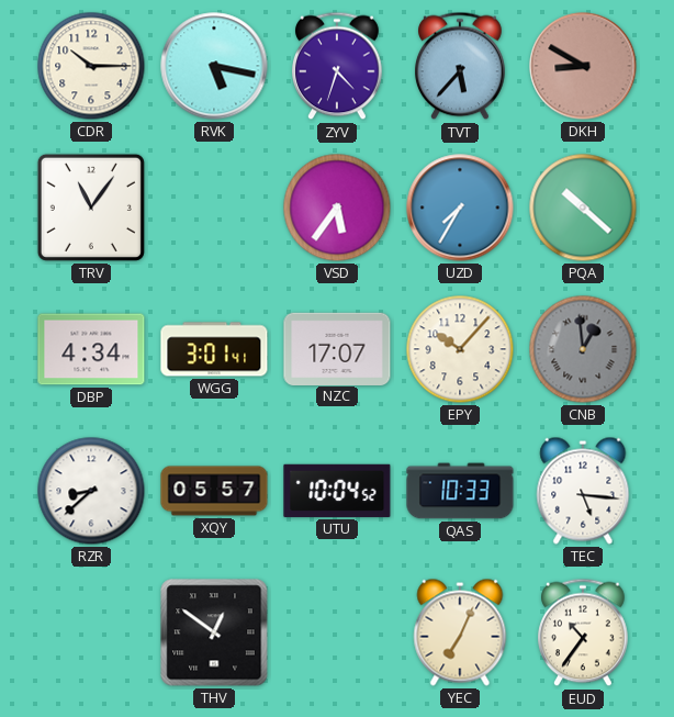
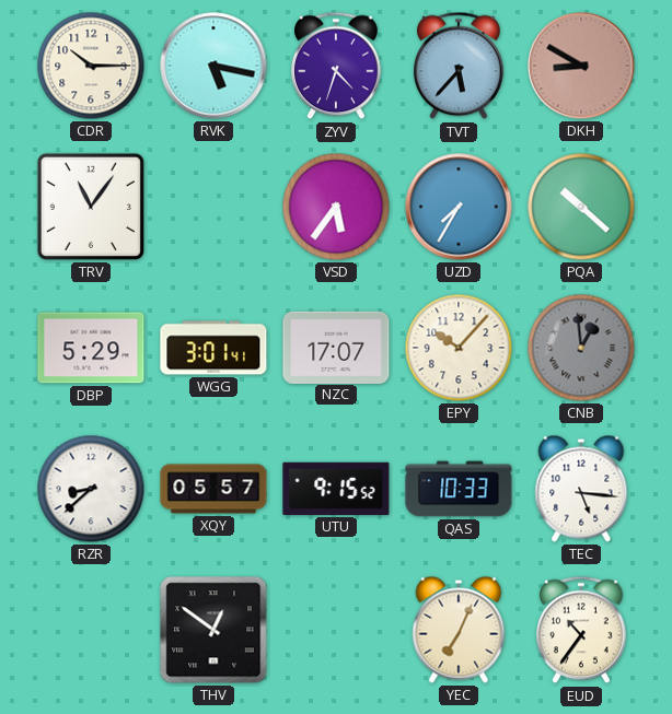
DBP: 4:34 -> 5:29
UTU: 10:04 -> 9:15
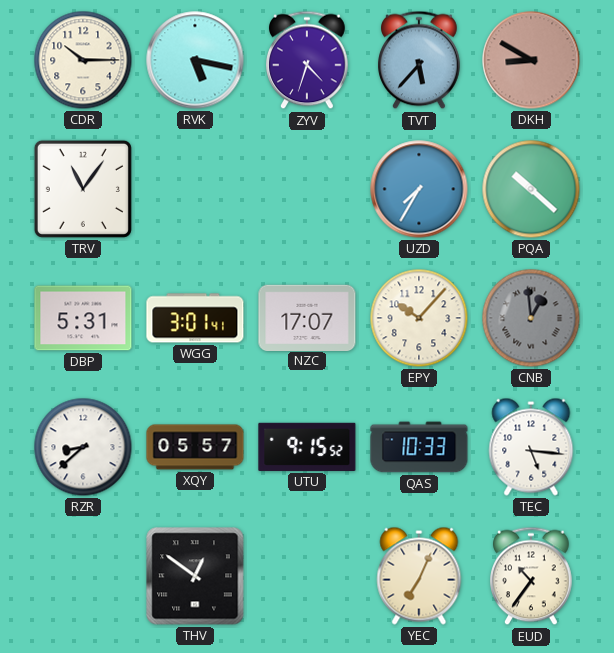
VSD: 5:36 -> none
DBP: 5:29 -> 5:31
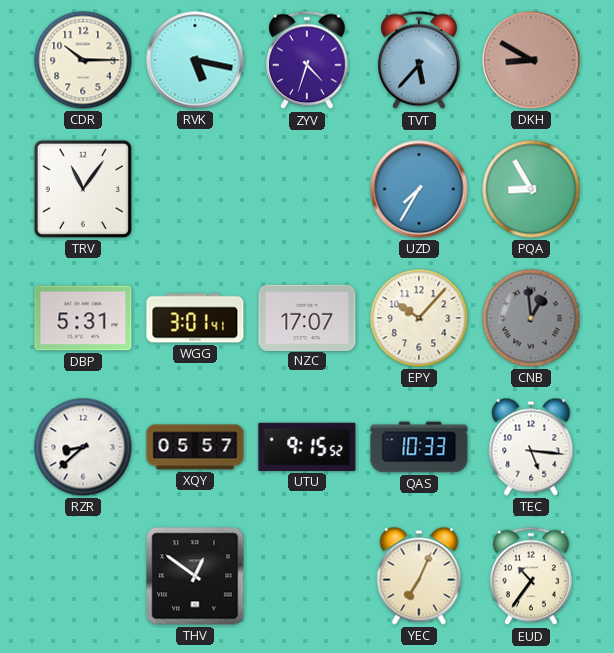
PQA: 10:22 -> 8:55
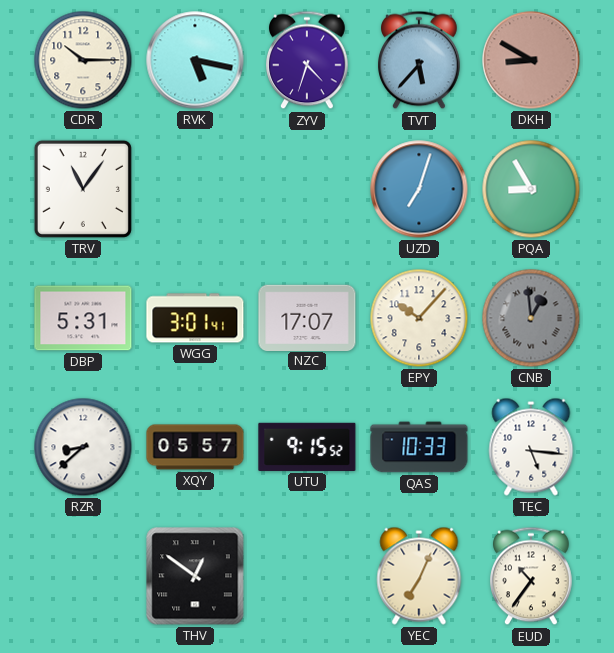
UZD: 7:35 -> 7:03
